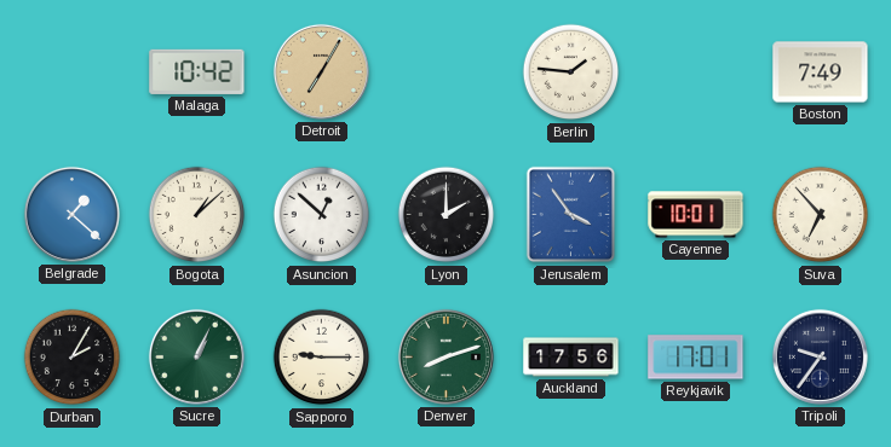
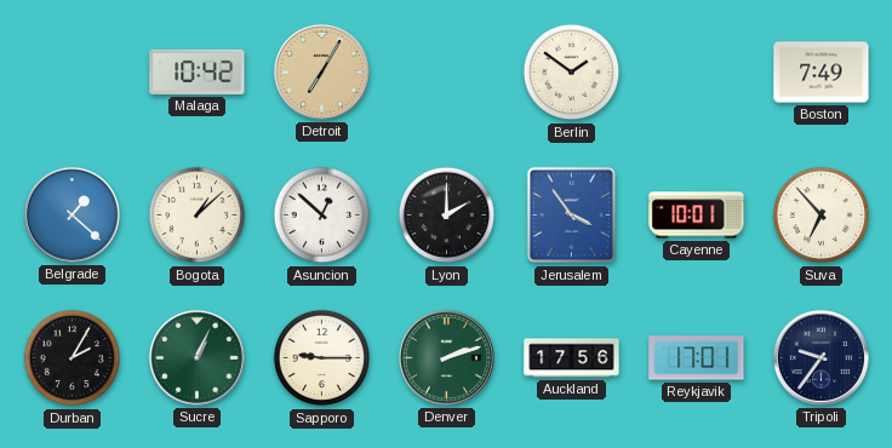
Berlin: 1:46 -> 1:51
Denver: 8:12 -> 2:12
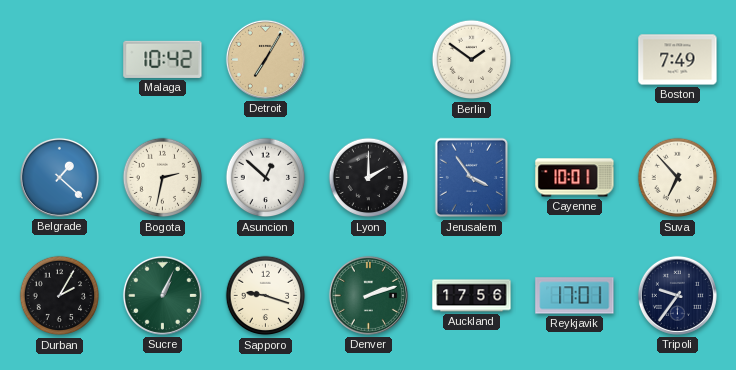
Bogota: 1:08 -> 2:32
Sapporo: 9:15 -> 9:18
